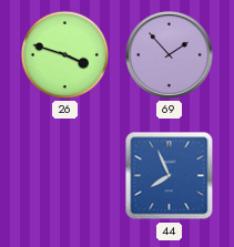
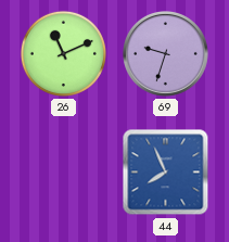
26: 3:48 -> 11:11
69: 1:53 -> 9:33
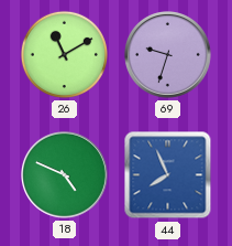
26: 11:11 -> 11:10
18: none -> 4:49
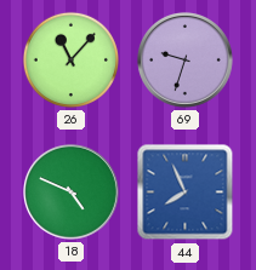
26: 11:10 -> 11:07
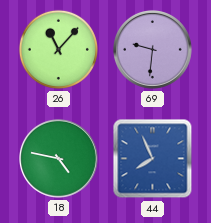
69: 9:33 -> 9:31
18: 4:49 -> 4:47
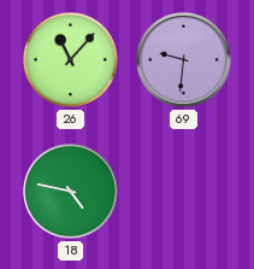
44: 7:56 -> none
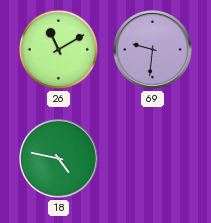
26: 11:07 -> 11:10
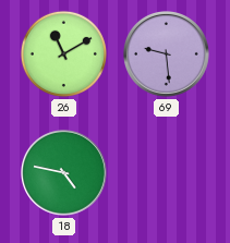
69: 9:31 -> 9:29
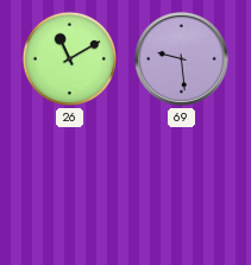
18: 4:47 -> none
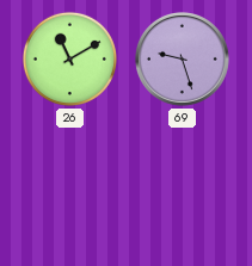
69: 9:29 -> 9:27
